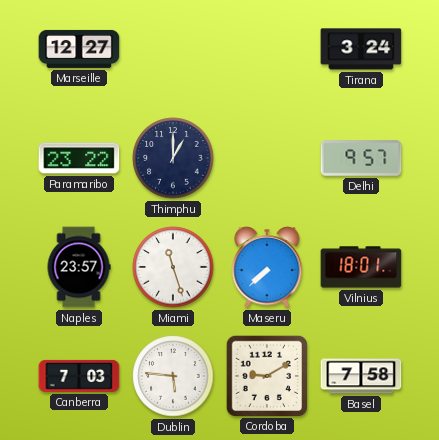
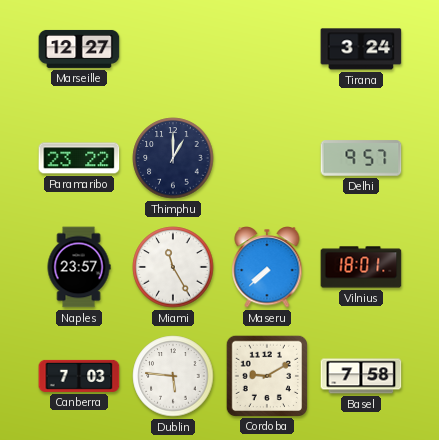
Miami: 11:27 -> 11:25
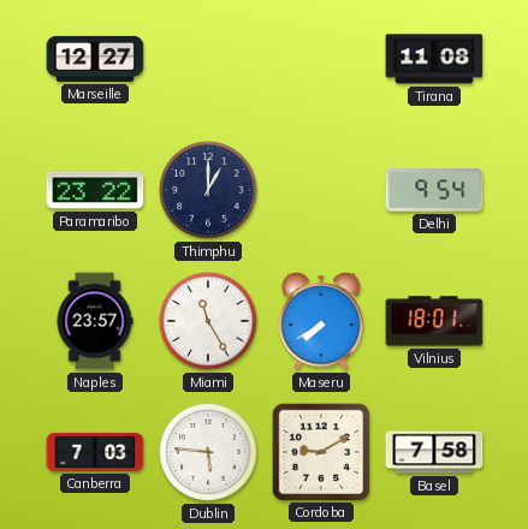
Tirana: 3:24 -> 11:08
Delhi: 9:57 -> 9:54
Maseru: 7:38 -> 7:40
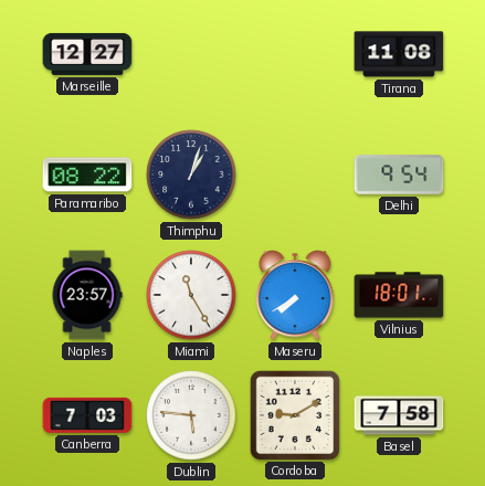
Paramaribo: 23:22 -> 08:22
Thimphu: 1:00 -> 1:03
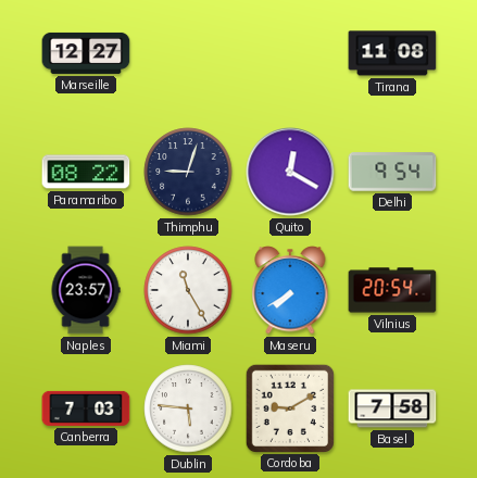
Thimphu: 1:03 -> 9:03
Quito: none -> 12:20
Vilnius: 18:01 -> 20:54
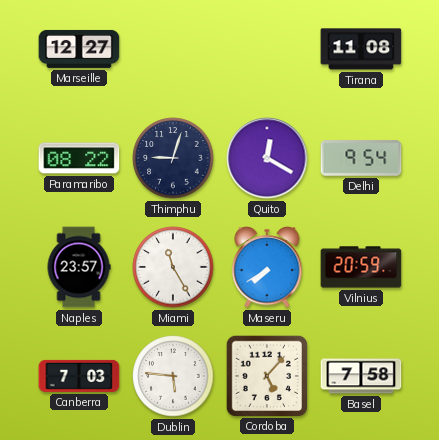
Vilnius: 20:54 -> 20:59
Cordoba: 9:10 -> 5:07
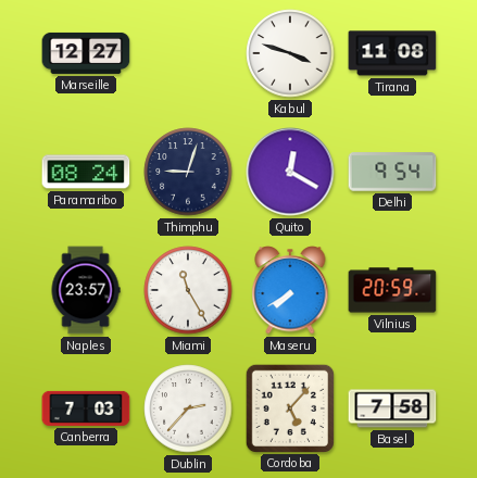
Kabul: none -> 3:48
Paramaribo: 08:22 -> 08:24
Dublin: 5:46 -> 2:37
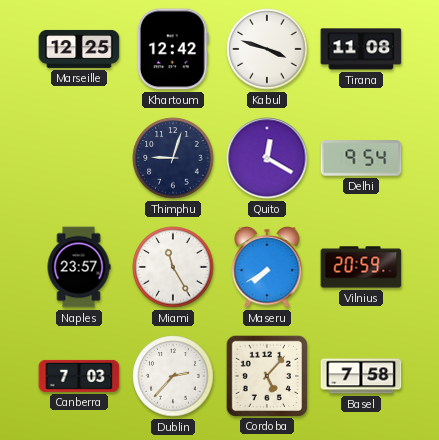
Marseille: 12:27 -> 12:25
Khartoum: none -> 12:42
Paramaribo: 08:24 -> none
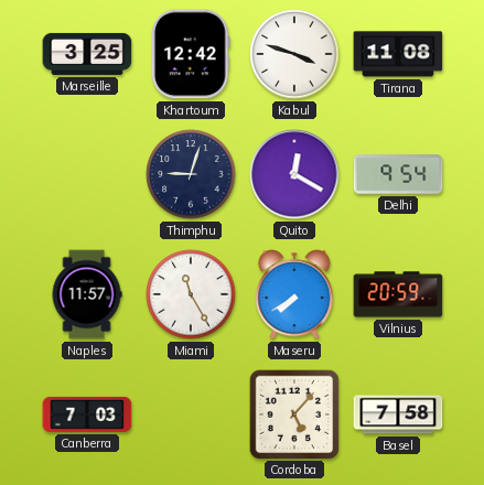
Marseille: 12:25 -> 3:25
Naples: 23:57 -> 11:57
Dublin: 2:37 -> none
